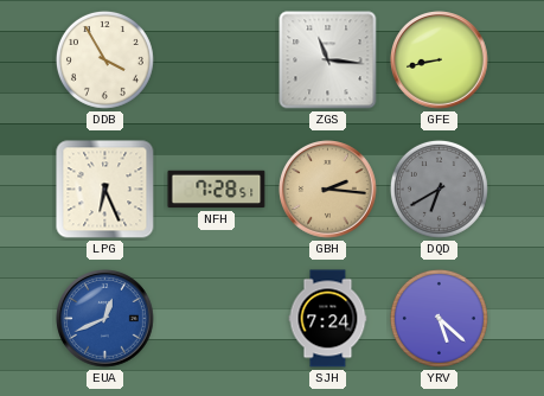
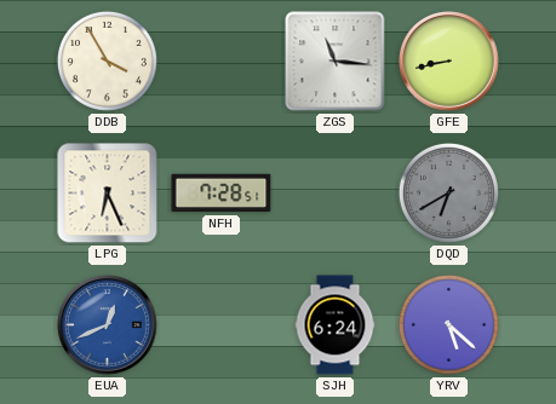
GBH: 2:16 -> none
SJH: 7:24 -> 6:24
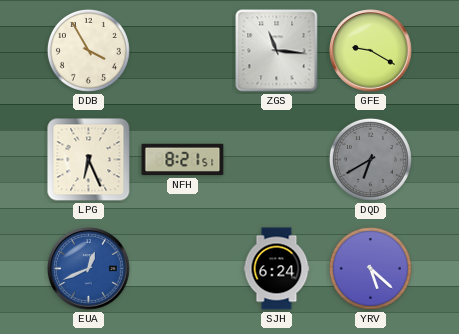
GFE: 8:43 -> 9:20
NFH: 7:28 -> 8:21
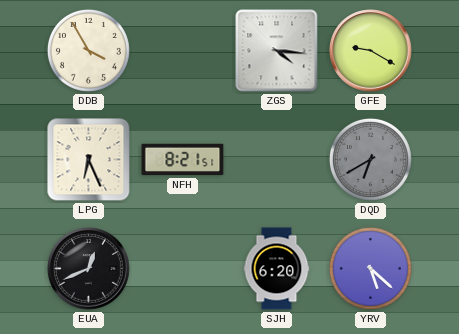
ZGS: 11:16 -> 4:16
EUA dial: blue -> black
SJH: 6:24 -> 6:20
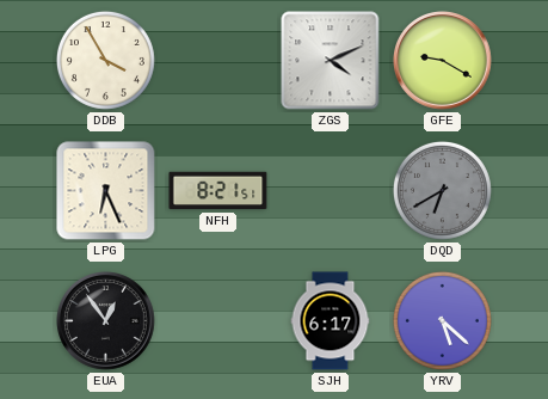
ZGS: 4:16 -> 4:11
EUA: 12:41 -> 12:54
SJH: 6:20 -> 6:17
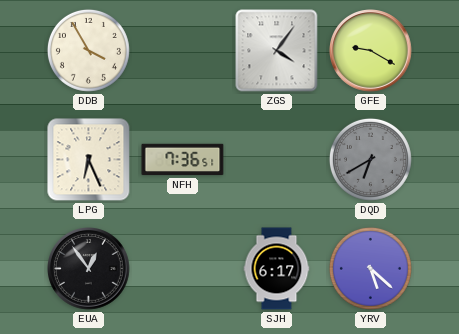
ZGS: 4:11 -> 4:06
NFH: 8:21 -> 7:36
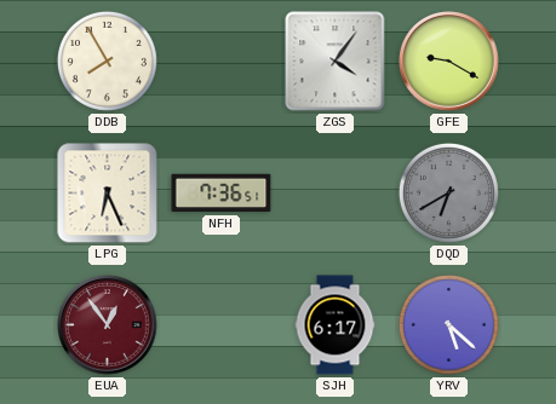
DDB: 3:55 -> 7:55
EUA dial: black -> burgundy
